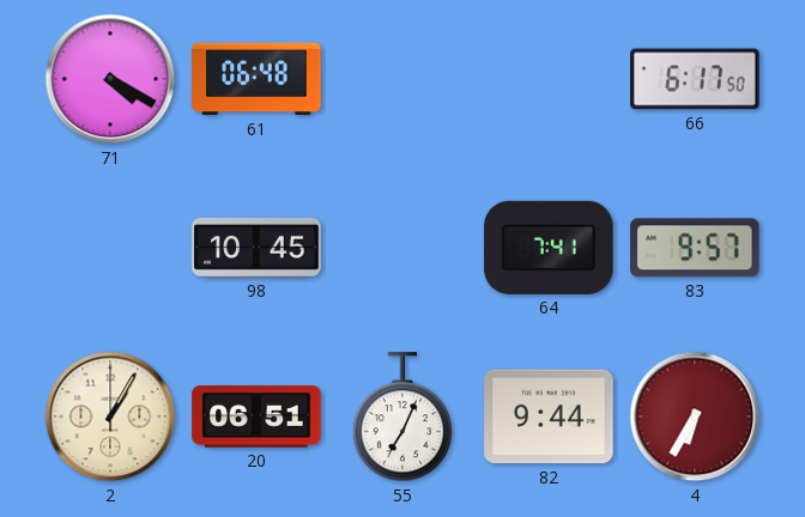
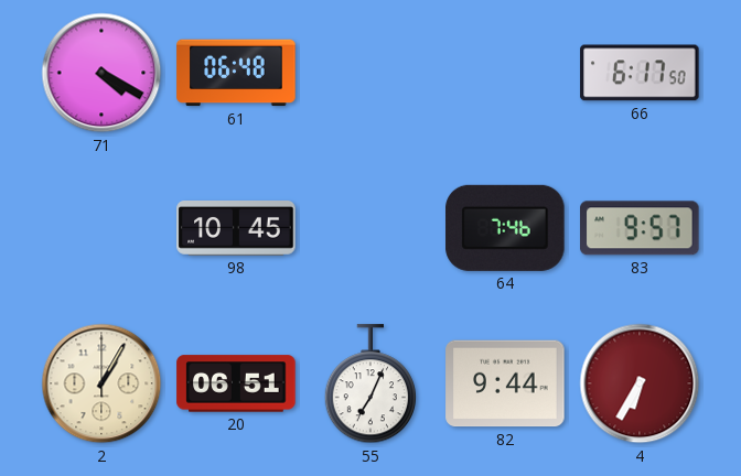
64: 7:41 -> 7:46
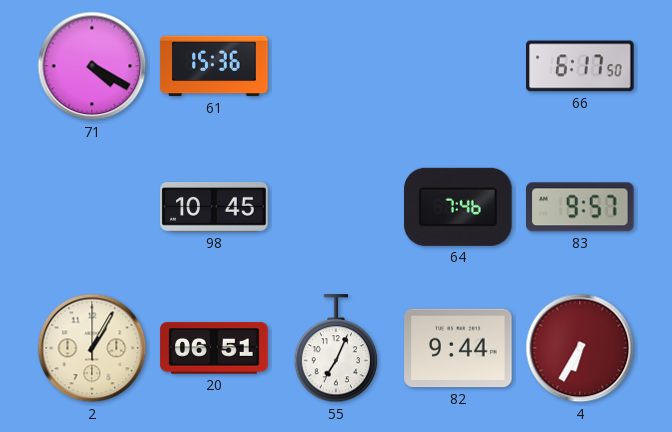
61: 06:48 -> 15:36
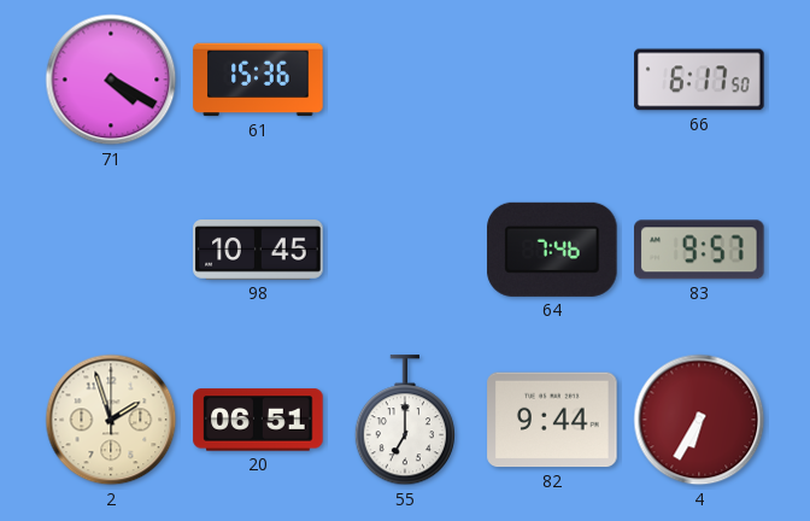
2: 1:05 -> 1:57
55: 7:04 -> 7:00
